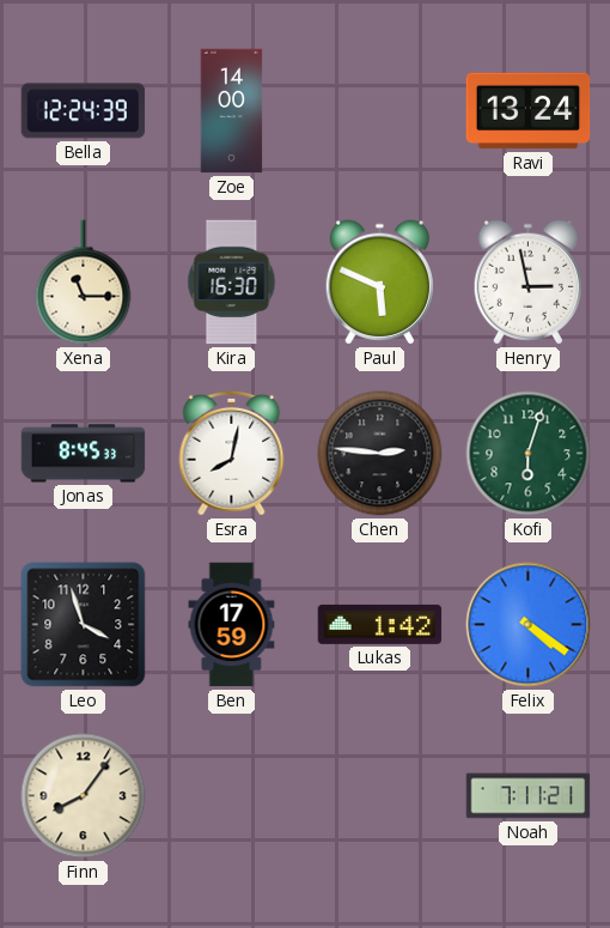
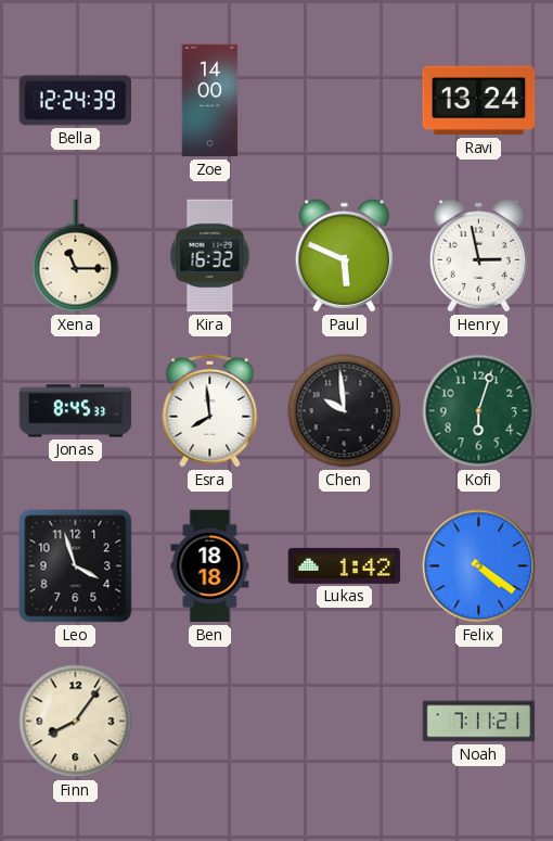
Kira: 16:30 -> 16:32
Esra: 8:02 -> 7:59
Chen: 2:46 -> 9:59
Ben: 17:59 -> 18:18
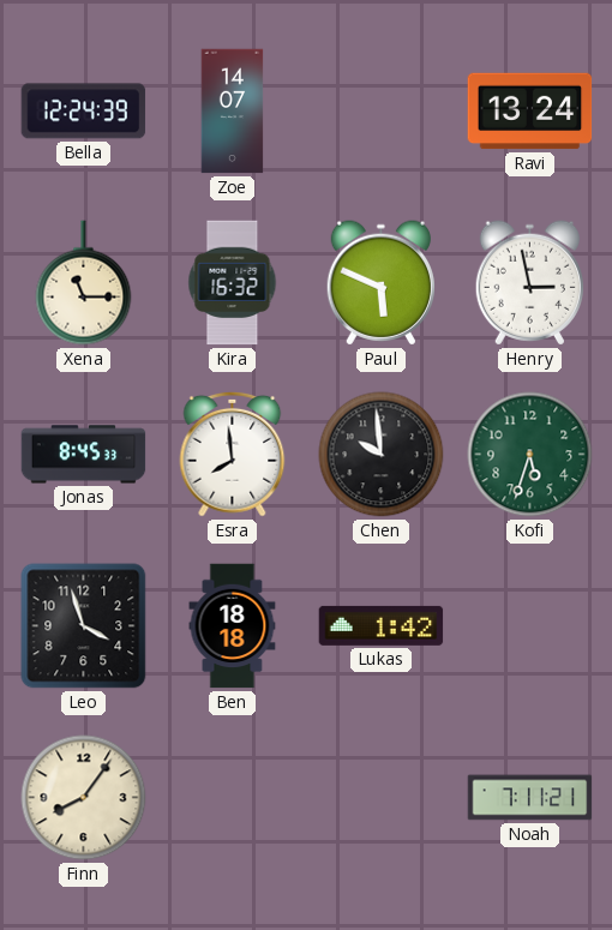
Zoe: 14:00 -> 14:07
Kofi: 6:03 -> 5:33
Felix: 4:21 -> none
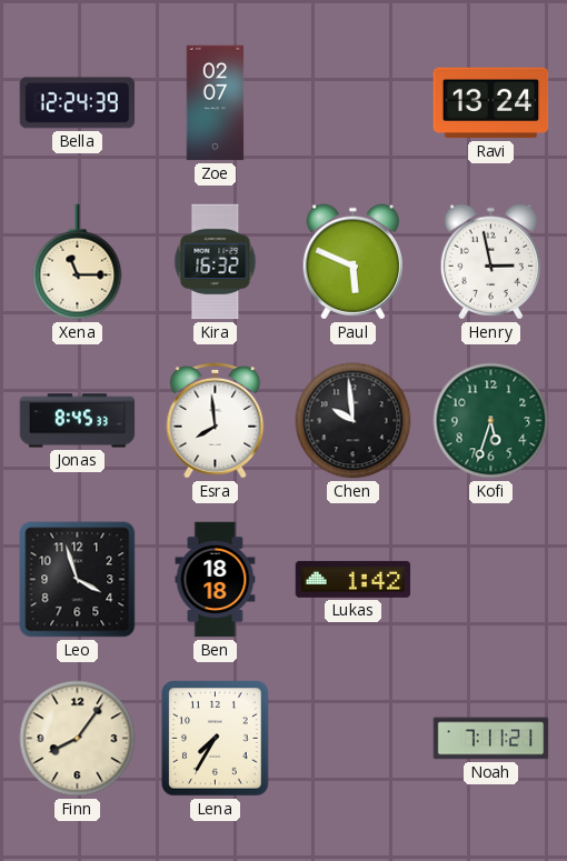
Zoe: 14:07 -> 02:07
Lena: none -> 7:35
